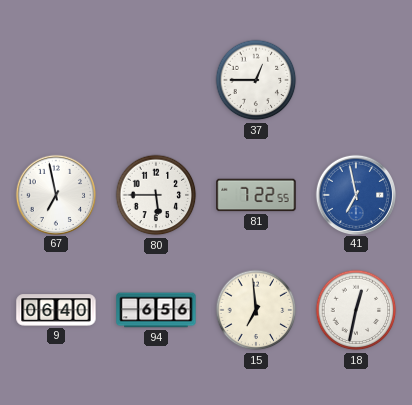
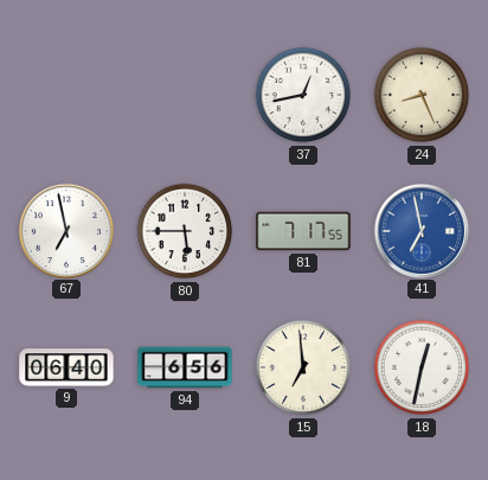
37: 12:45 -> 12:43
24: none -> 8:26
81: 7:22 -> 7:17
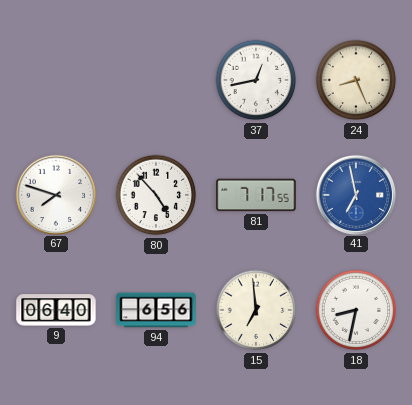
67: 6:58 -> 7:48
80: 5:45 -> 4:53
18: 12:32 -> 8:32
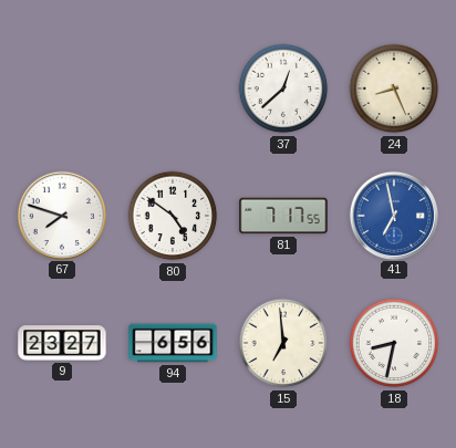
37: 12:43 -> 12:38
80: 4:53 -> 4:51
9: 06:40 -> 23:27
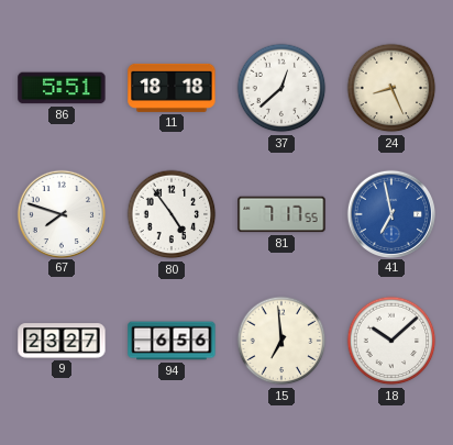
86: none -> 5:51
11: none -> 18:18
80: 4:51 -> 4:54
18: 8:32 -> 10:08
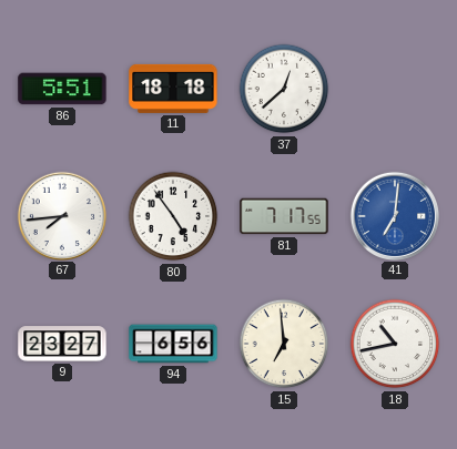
24: 8:26 -> none
67: 7:48 -> 7:44
41: 6:58 -> 7:01
18: 10:08 -> 10:43
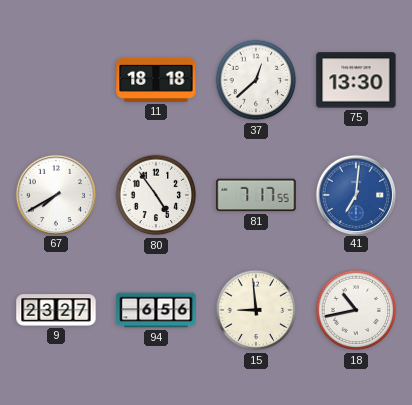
86: 5:51 -> none
75: none -> 13:30
67: 7:44 -> 7:40
15: 6:59 -> 8:59
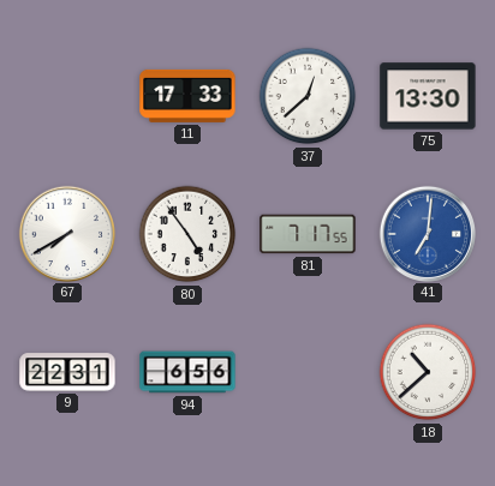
11: 18:18 -> 17:33
9: 23:27 -> 22:31
15: 8:59 -> none
18: 10:43 -> 10:38
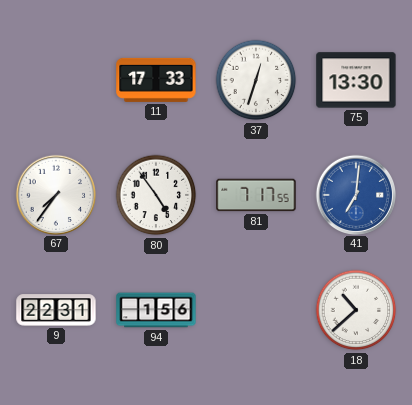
37: 12:38 -> 12:33
67: 7:40 -> 7:36
94: 6:56 -> 1:56
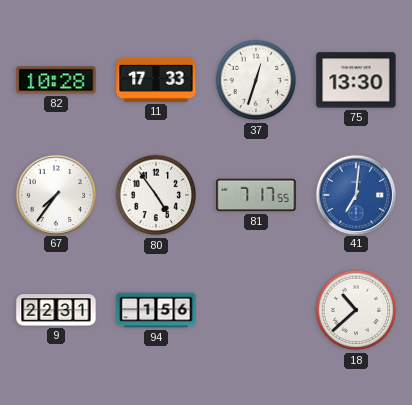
82: none -> 10:28
